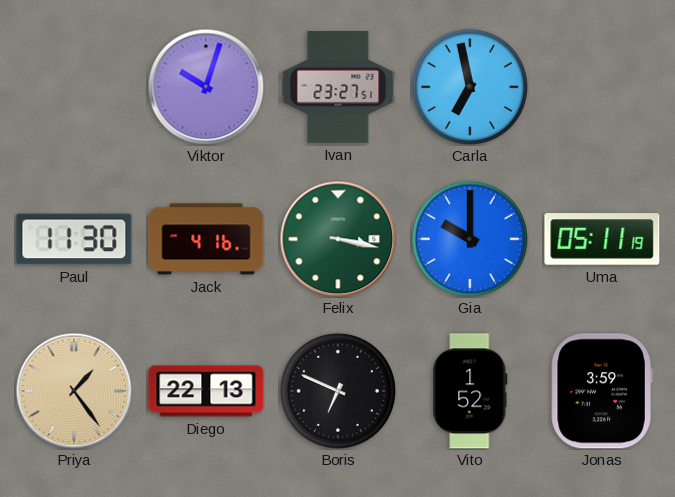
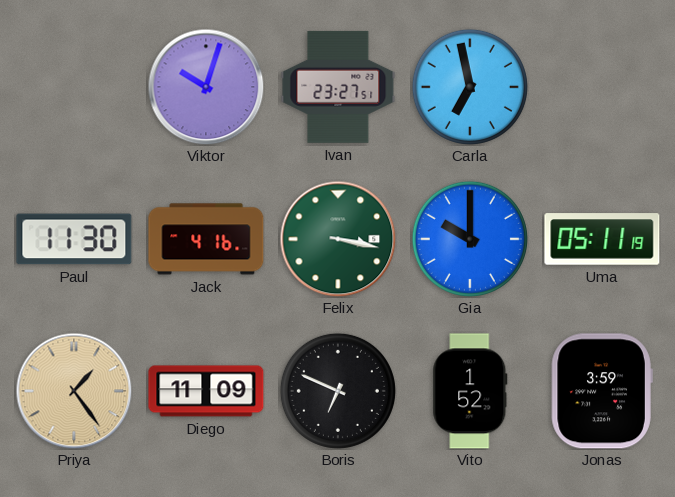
Diego: 22:13 -> 11:09
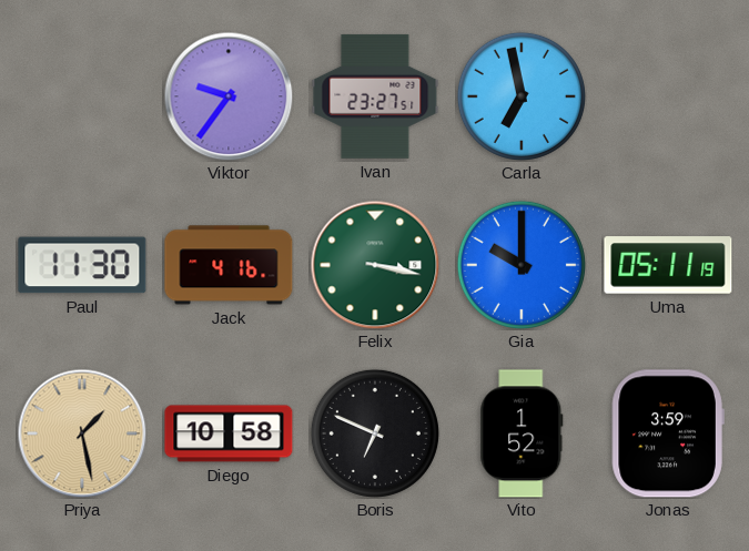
Viktor: 10:03 -> 9:36
Priya: 1:24 -> 1:28
Diego: 11:09 -> 10:58
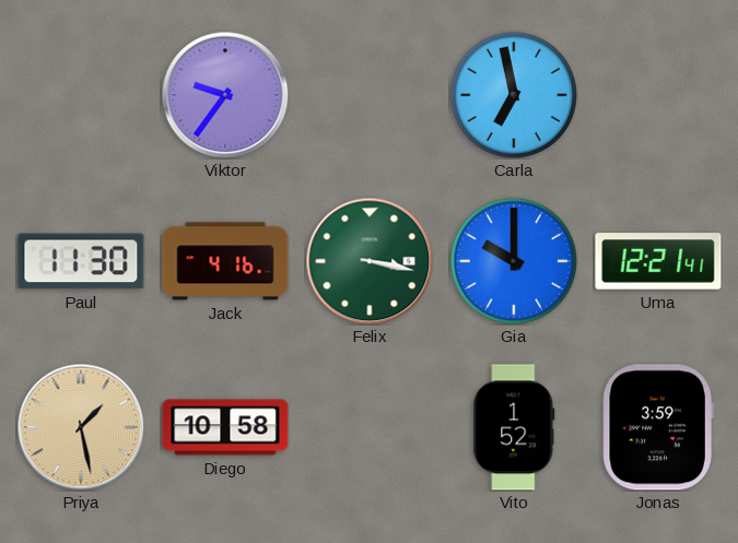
Ivan: 23:27 -> none
Uma: 05:11 -> 12:21
Boris: 6:49 -> none
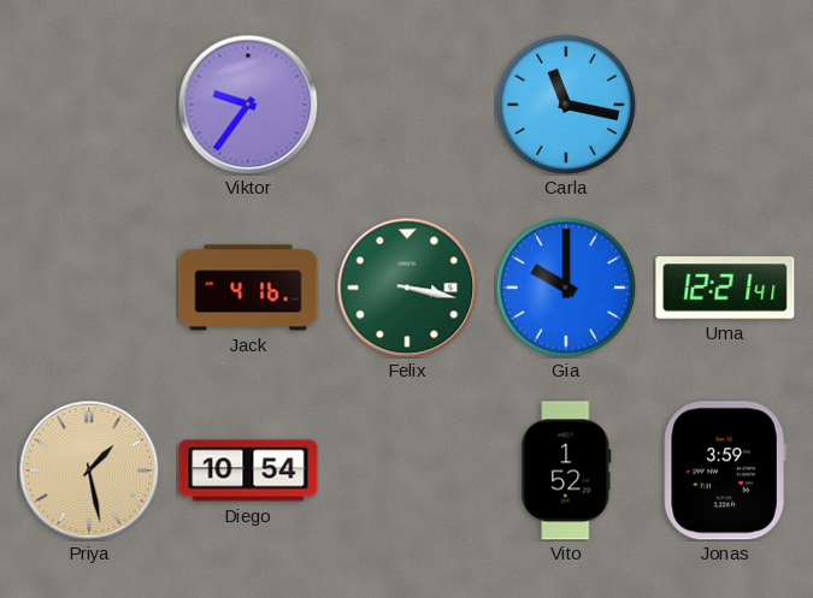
Carla: 6:58 -> 11:17
Paul: 11:30 -> none
Diego: 10:58 -> 10:54
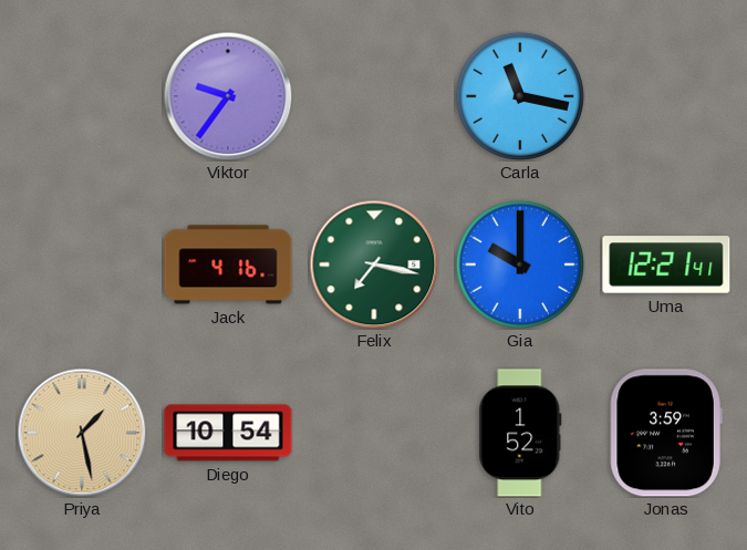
Felix: 3:17 -> 7:17
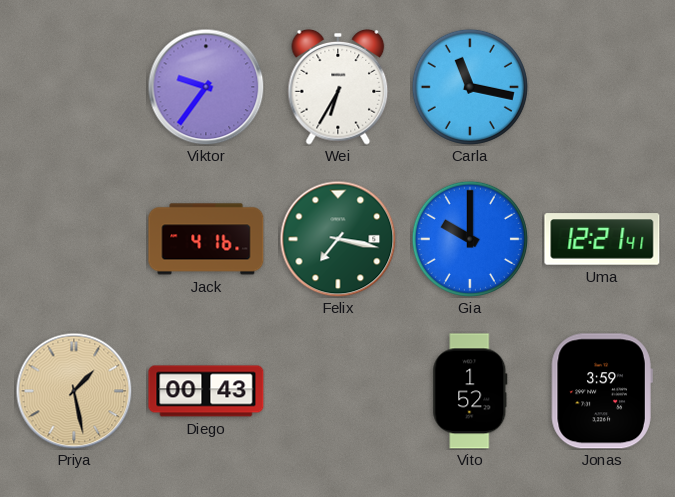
Wei: none -> 6:35
Diego: 10:54 -> 00:43
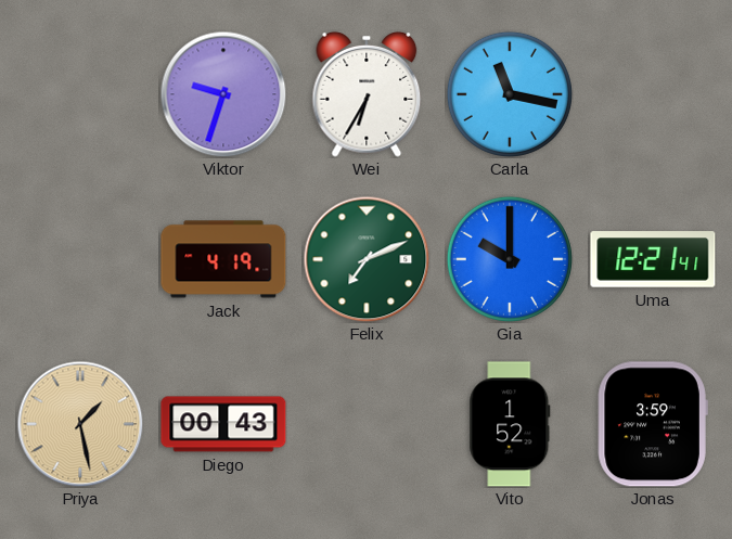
Viktor: 9:36 -> 9:33
Jack: 4:16 -> 4:19
Felix: 7:17 -> 7:11
